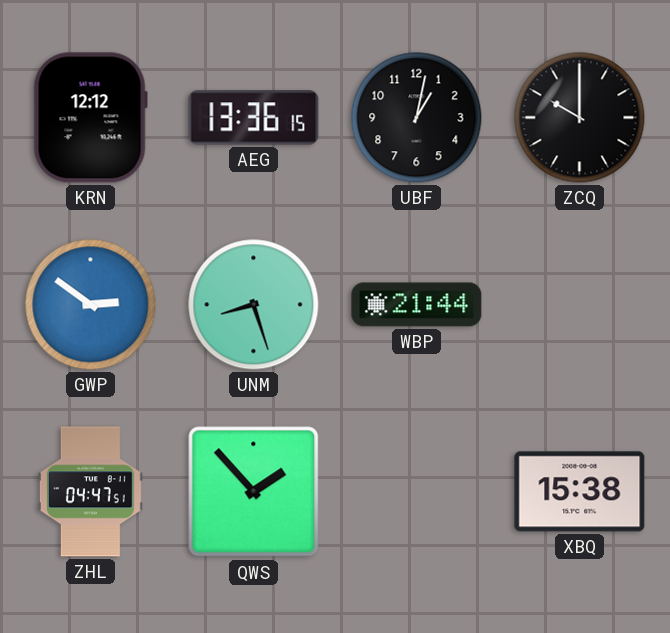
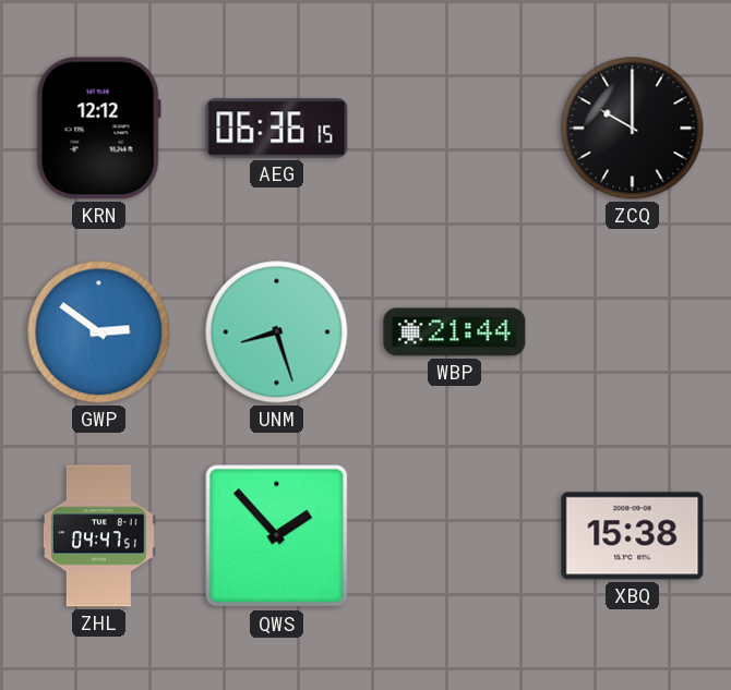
AEG: 13:36 -> 06:36
UBF: 1:02 -> none
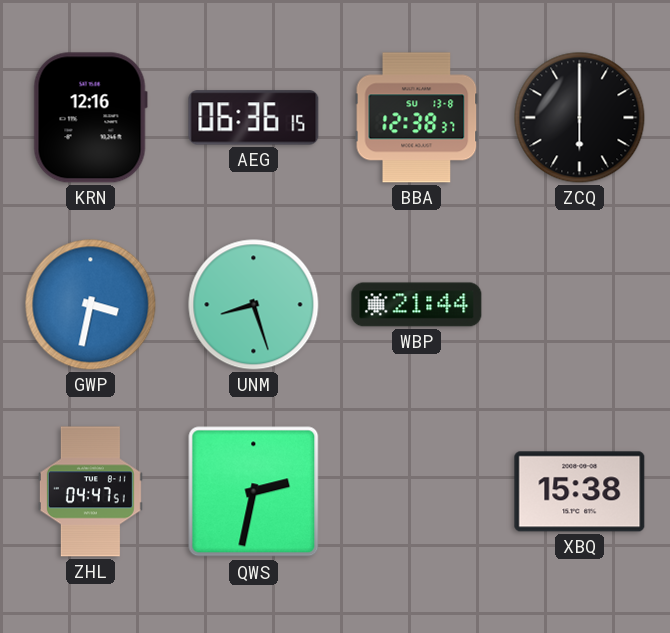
KRN: 12:12 -> 12:16
BBA: none -> 12:38
ZCQ: 10:00 -> 6:00
GWP: 2:51 -> 3:32
QWS: 1:53 -> 2:32
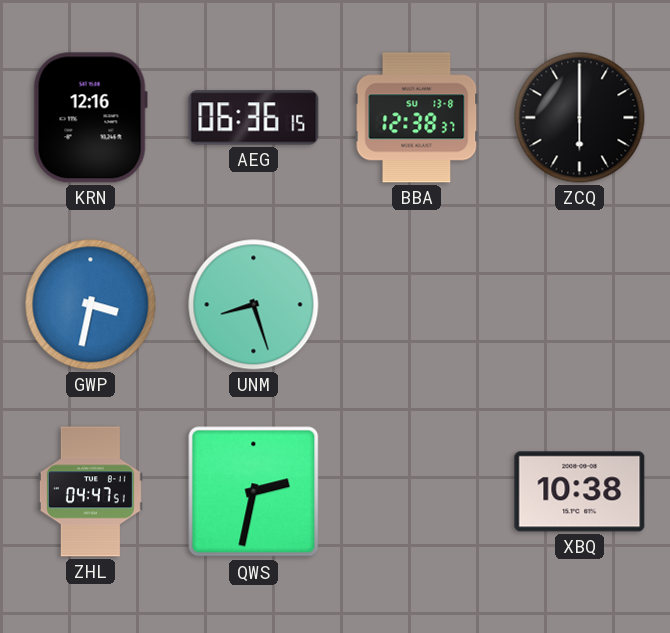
WBP: 21:44 -> none
XBQ: 15:38 -> 10:38
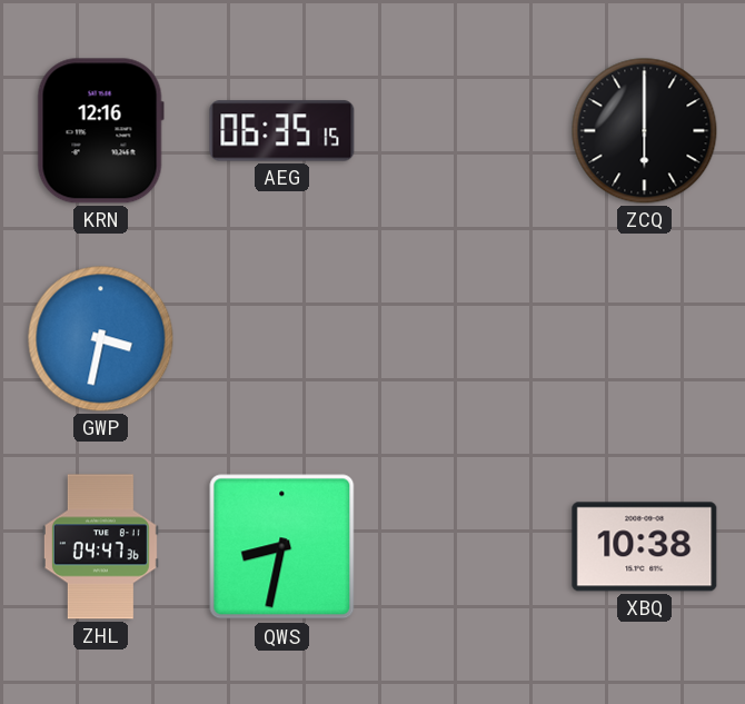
AEG: 06:36 -> 06:35
BBA: 12:38 -> none
UNM: 8:27 -> none
ZHL: 04:47:51 -> 04:47:36
QWS: 2:32 -> 8:32
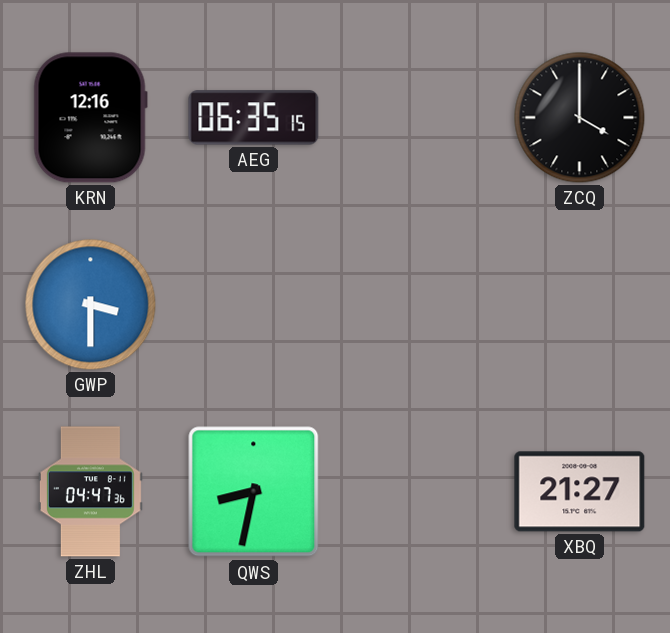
ZCQ: 6:00 -> 4:00
GWP: 3:32 -> 3:30
XBQ: 10:38 -> 21:27
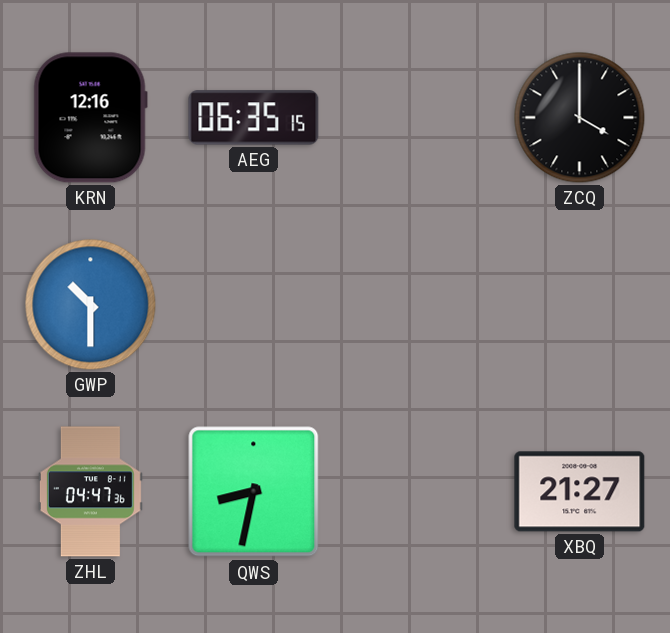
GWP: 3:30 -> 10:30
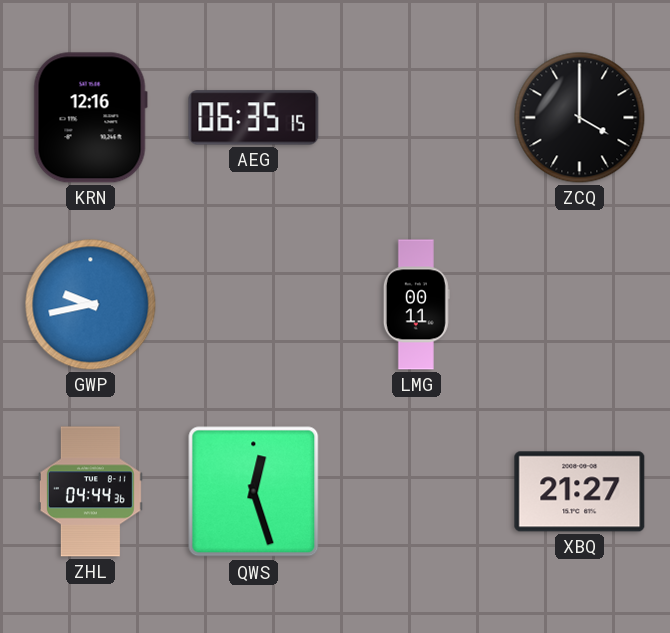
GWP: 10:30 -> 9:43
LMG: none -> 00:11
ZHL: 04:47 -> 04:44
QWS: 8:32 -> 12:27
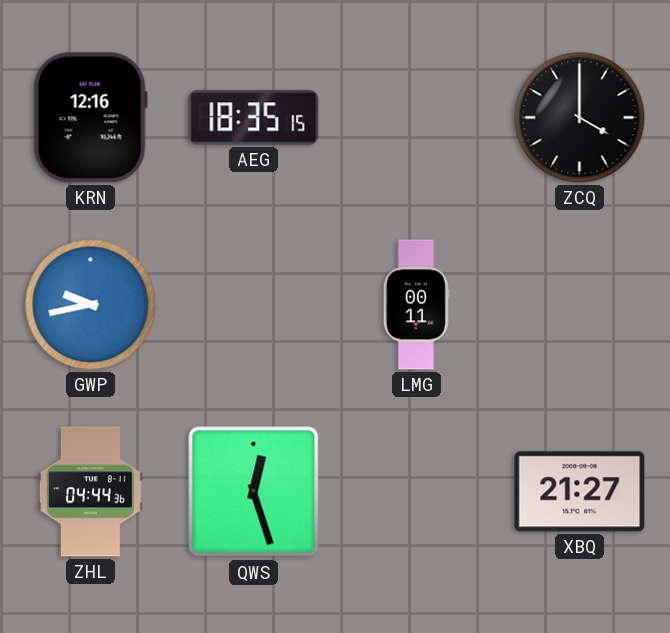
AEG: 06:35 -> 18:35
